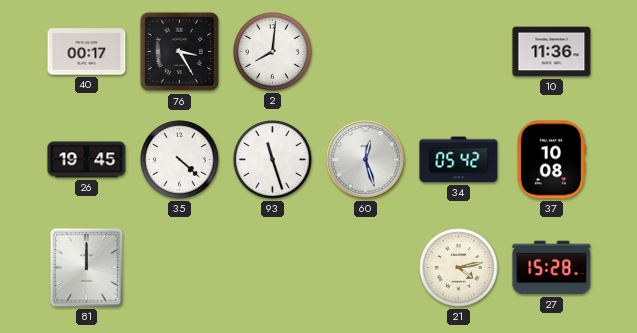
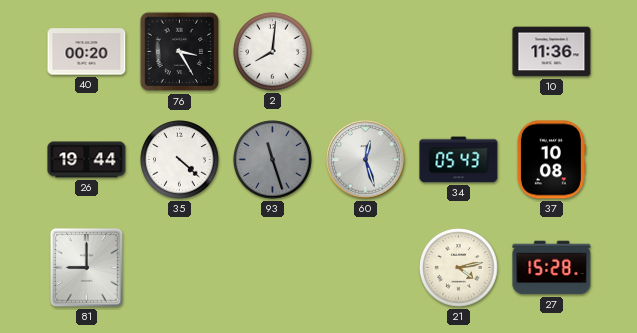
40: 00:17 -> 00:20
26: 19:45 -> 19:44
93 dial: white -> grey
34: 05:42 -> 05:43
81: 12:00 -> 9:00
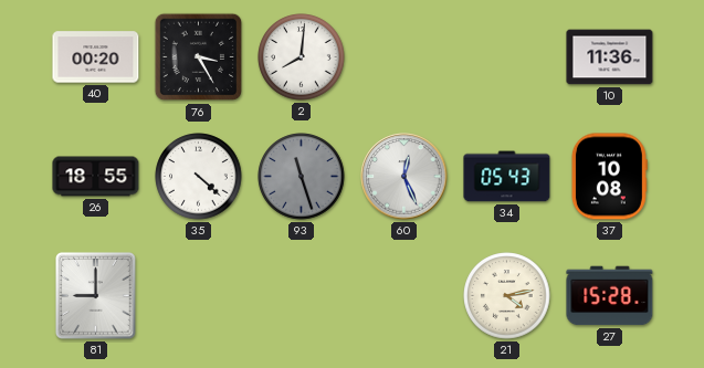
26: 19:44 -> 18:55
60: 12:27 -> 12:26
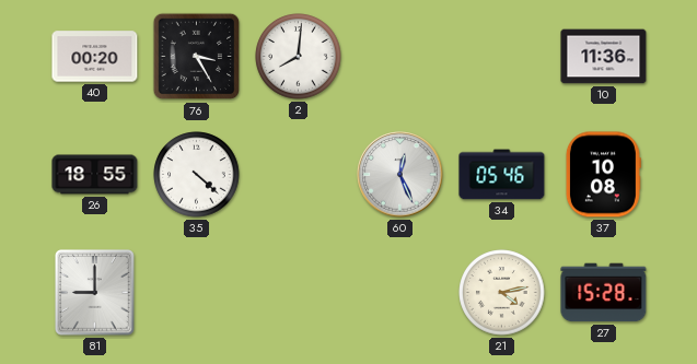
93: 11:27 -> none
34: 05:43 -> 05:46
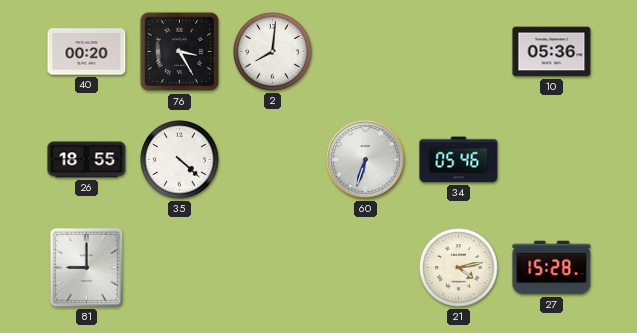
10: 11:36 -> 05:36
60: 12:26 -> 6:33
37: 10:08 -> none
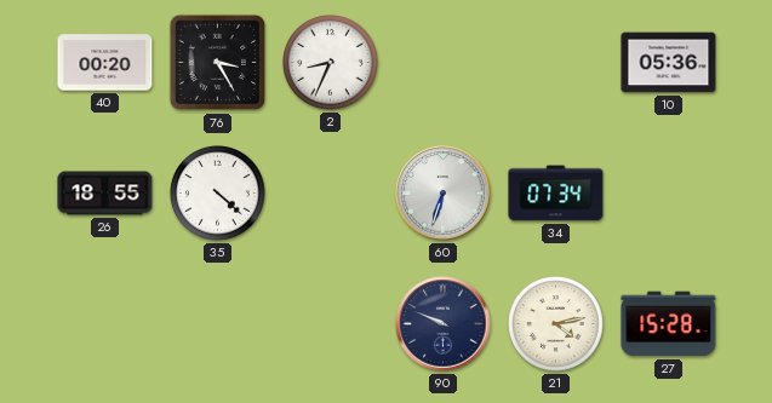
2: 8:01 -> 8:34
34: 05:46 -> 07:34
81: 9:00 -> none
90: none -> 9:49
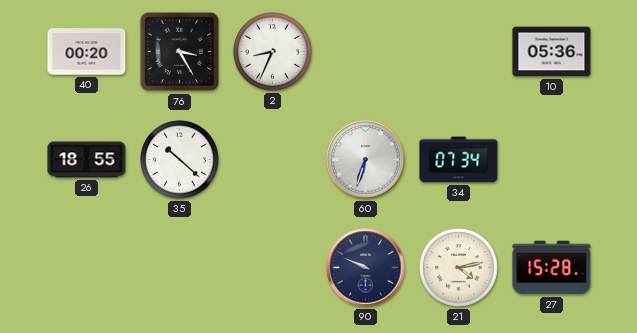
35: 4:22 -> 10:22
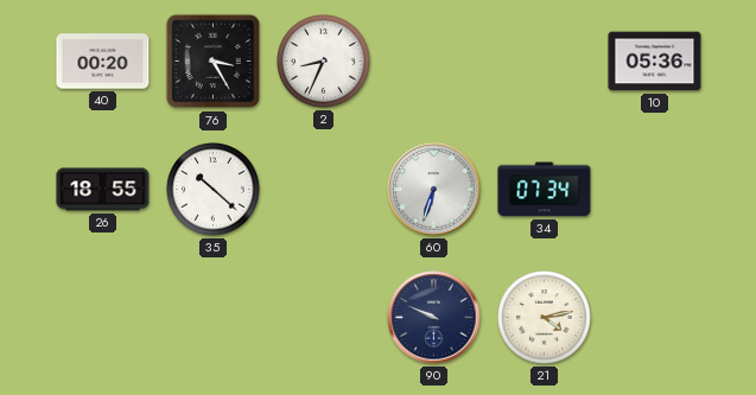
27: 15:28 -> none
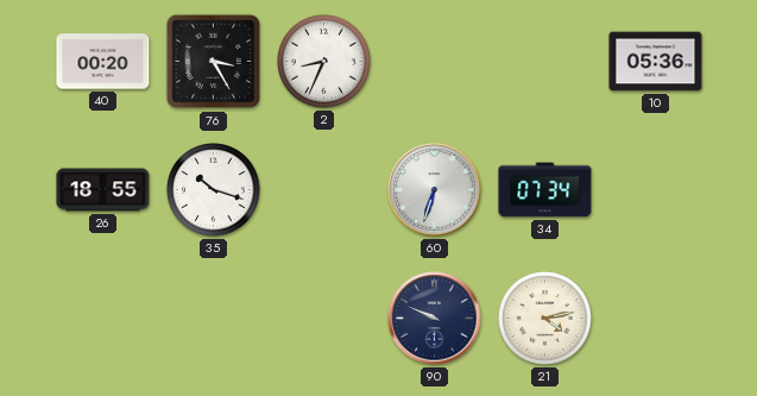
35: 10:22 -> 10:18
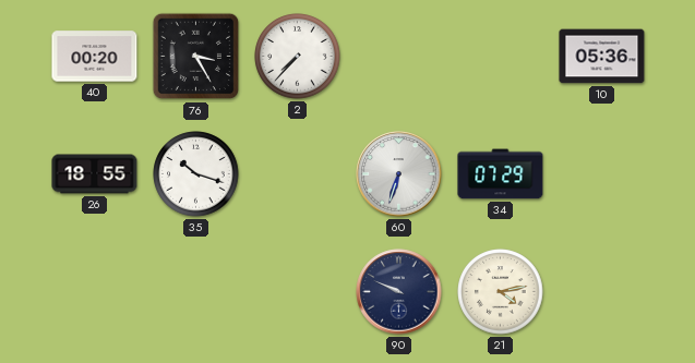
2: 8:34 -> 7:37
34: 07:34 -> 07:29
